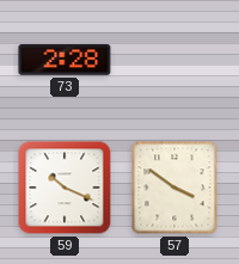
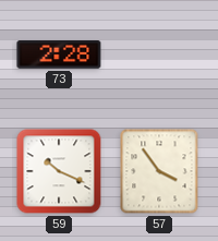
57: 3:51 -> 3:54
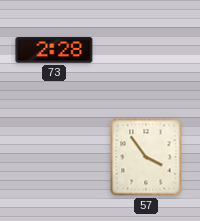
59: 10:19 -> none
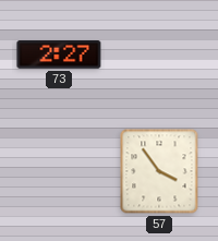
73: 2:28 -> 2:27
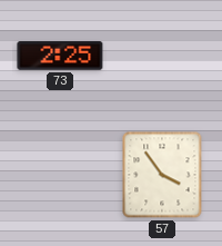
73: 2:27 -> 2:25
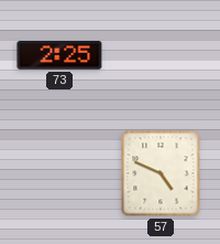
57: 3:54 -> 4:49
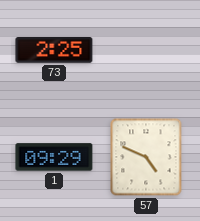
1: none -> 09:29
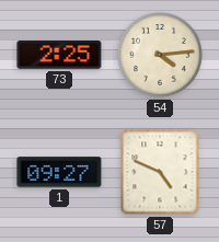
54: none -> 4:14
1: 09:29 -> 09:27
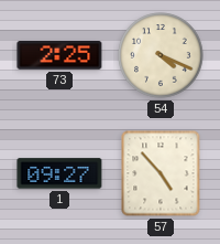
54: 4:14 -> 4:19
57: 4:49 -> 4:53
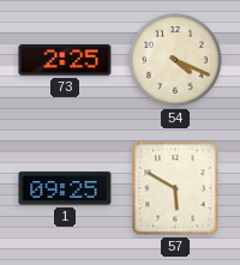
1: 09:27 -> 09:25
57: 4:53 -> 5:50
